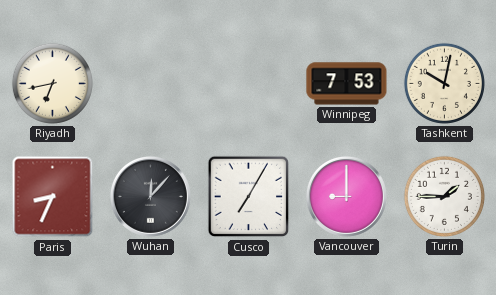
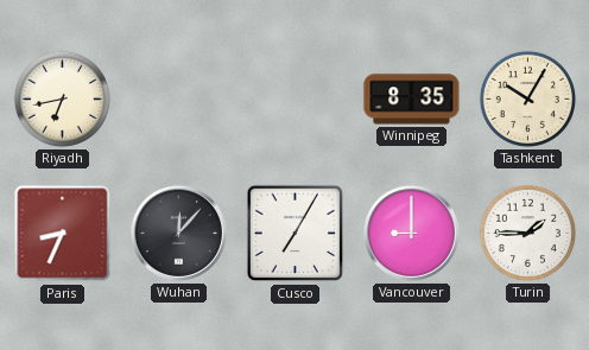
Winnipeg: 7:53 -> 8:35
Tashkent: 10:02 -> 10:05
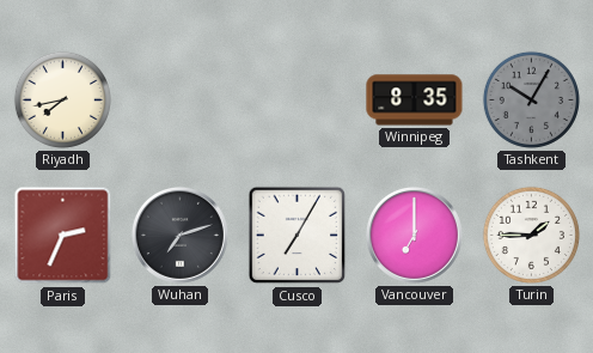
Riyadh: 6:43 -> 7:43
Tashkent dial: cream -> grey
Paris: 8:34 -> 2:34
Wuhan: 12:07 -> 7:12
Vancouver: 9:00 -> 7:00
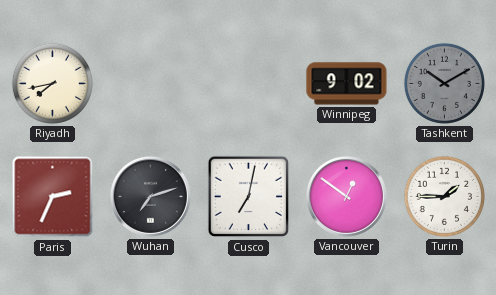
Winnipeg: 8:35 -> 9:02
Tashkent: 10:05 -> 10:10
Cusco: 7:05 -> 7:02
Vancouver: 7:00 -> 12:51
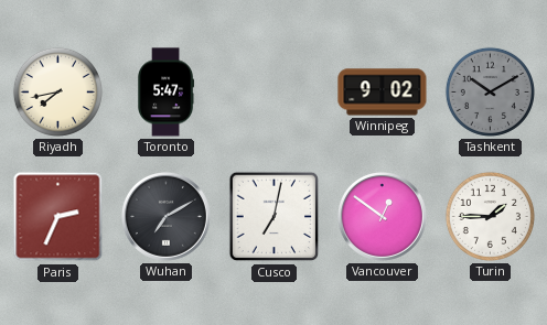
Toronto: none -> 5:47
Wuhan: 7:12 -> 7:10
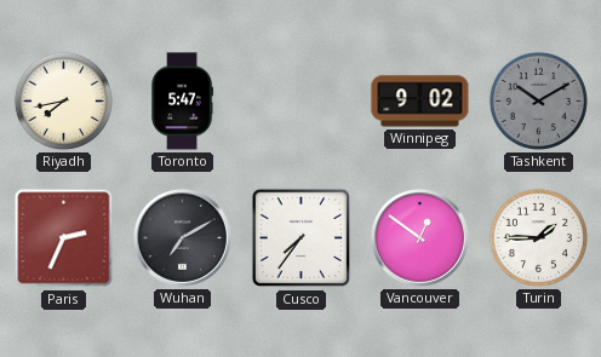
Cusco: 7:02 -> 7:36
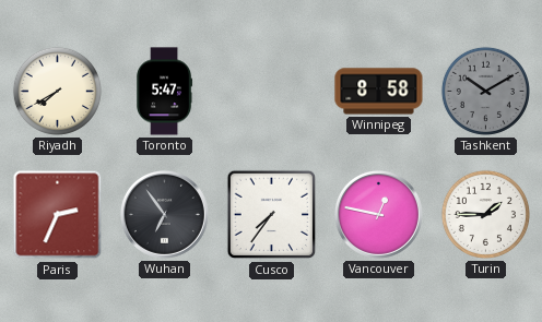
Riyadh: 7:43 -> 7:40
Winnipeg: 9:02 -> 8:58
Wuhan: 7:10 -> 6:54
Vancouver: 12:51 -> 12:47
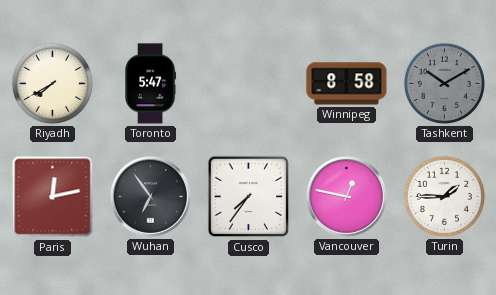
Paris: 2:34 -> 12:13
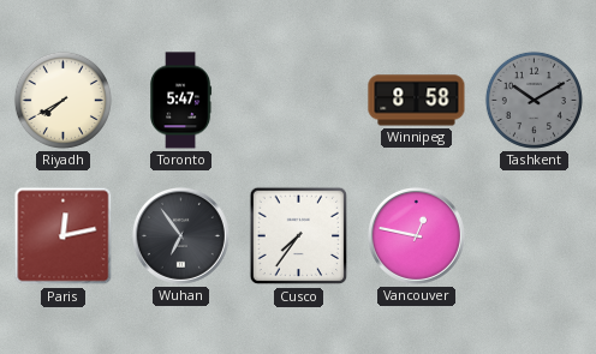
Turin: 1:45 -> none
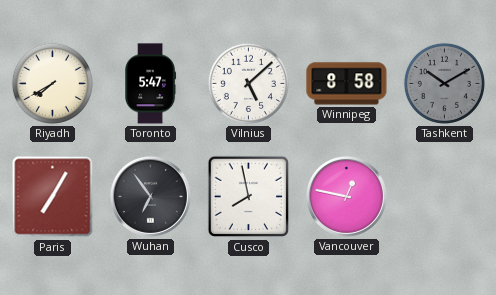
Vilnius: none -> 5:08
Paris: 12:13 -> 7:05
Cusco: 7:36 -> 7:58
